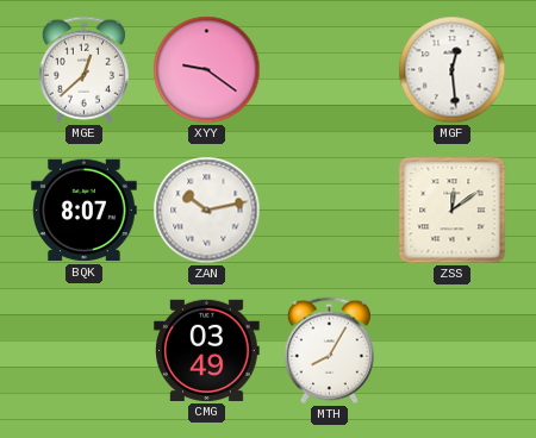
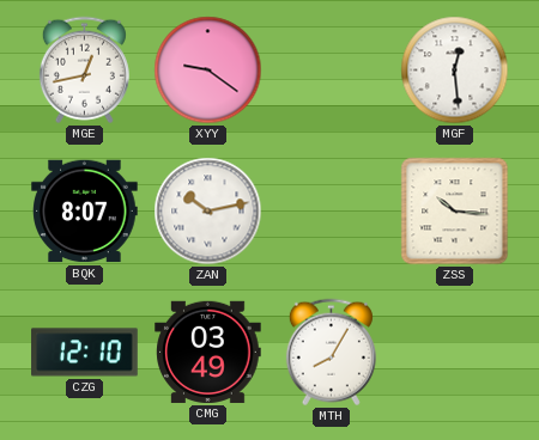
MGE: 12:38 -> 12:43
ZSS: 12:09 -> 10:16
CZG: none -> 12:10
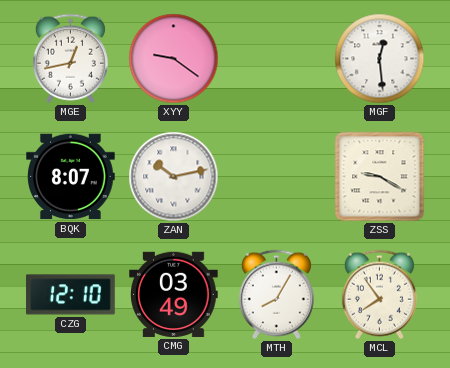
ZSS: 10:16 -> 9:20
MCL: none -> 7:54
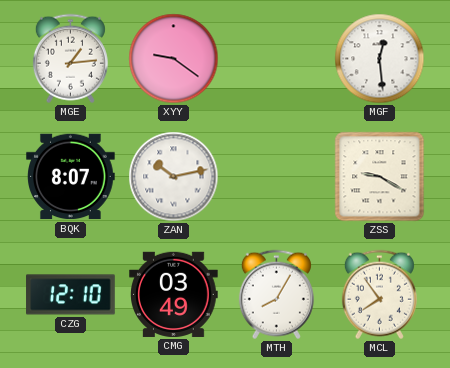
MGE: 12:43 -> 1:14
